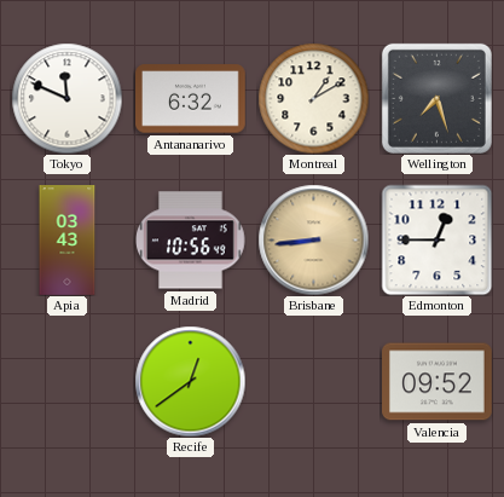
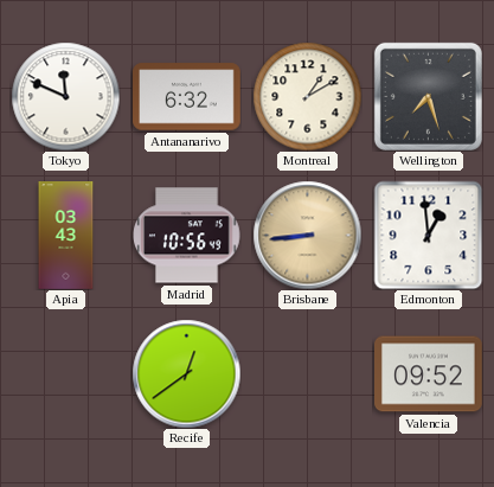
Edmonton: 12:45 -> 12:59
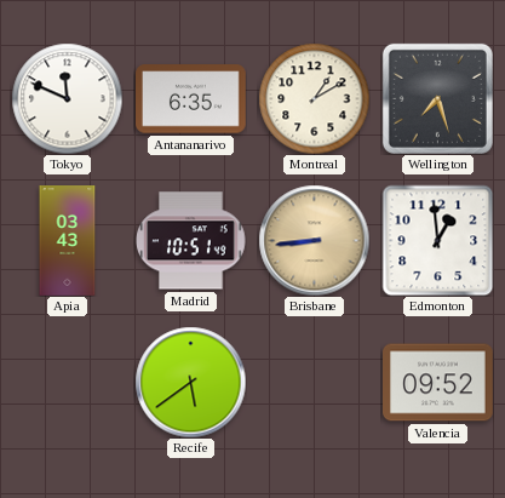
Antananarivo: 6:32 -> 6:35
Madrid: 10:56 -> 10:51
Recife: 12:39 -> 5:39
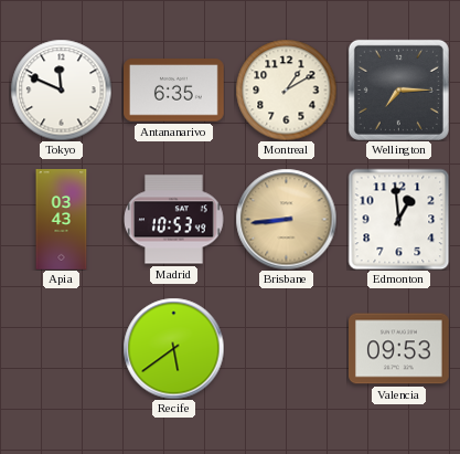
Wellington: 7:27 -> 7:15
Madrid: 10:51 -> 10:53
Valencia: 09:52 -> 09:53
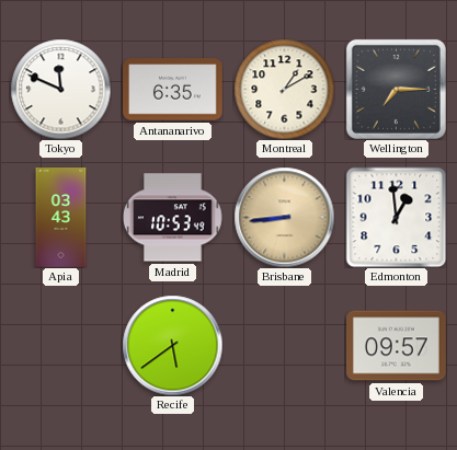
Valencia: 09:53 -> 09:57
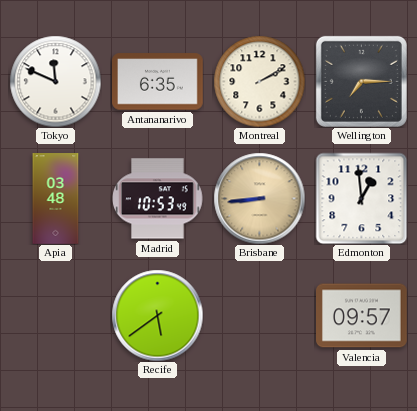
Montreal: 1:10 -> 2:10
Apia: 03:43 -> 03:48
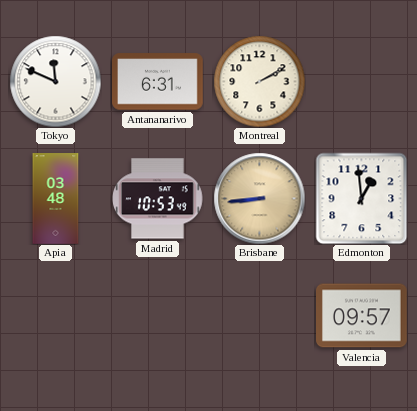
Antananarivo: 6:35 -> 6:31
Wellington: 7:15 -> none
Recife: 5:39 -> none
